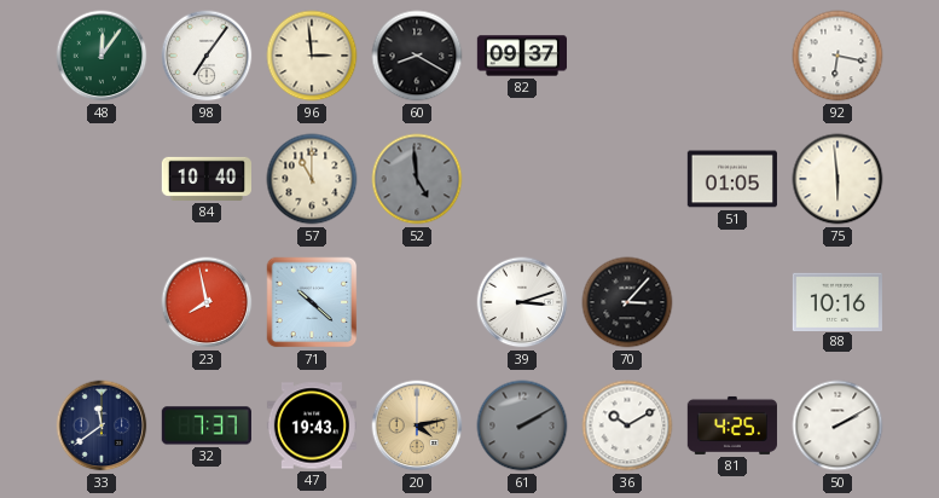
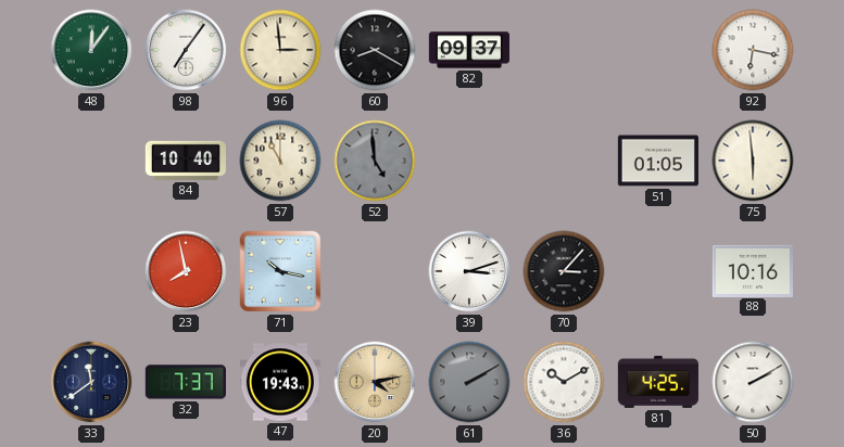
71: 10:22 -> 10:17
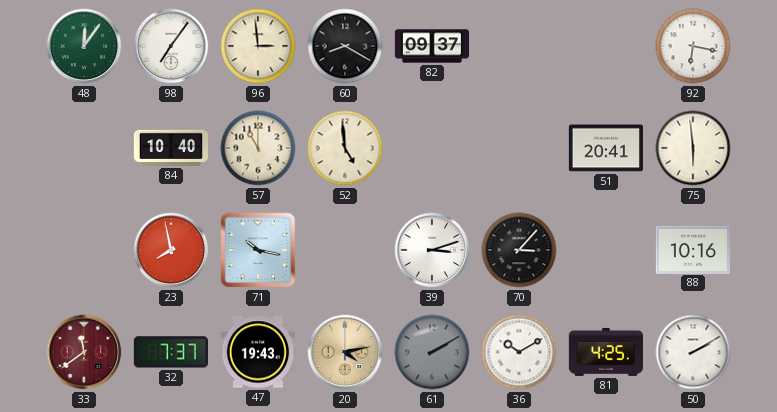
52 dial: grey -> cream
51: 01:05 -> 20:41
33 dial: navy -> burgundy
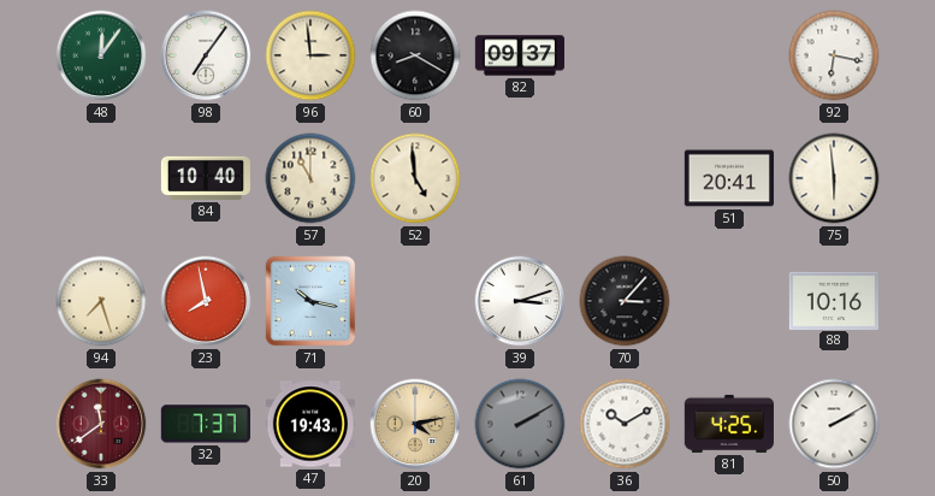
94: none -> 7:27
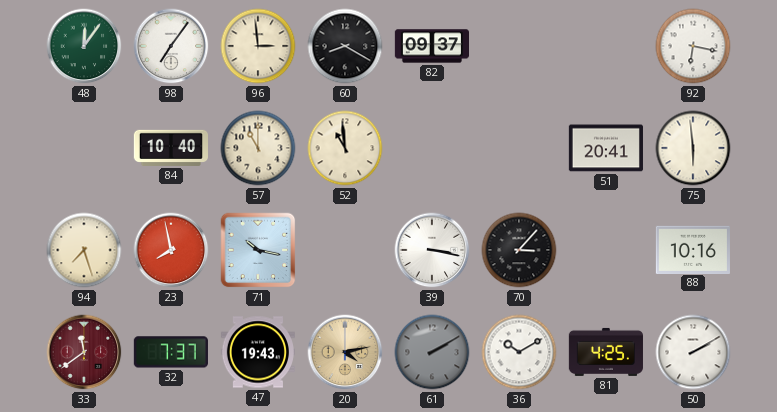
52: 4:59 -> 10:59
39: 3:12 -> 3:17
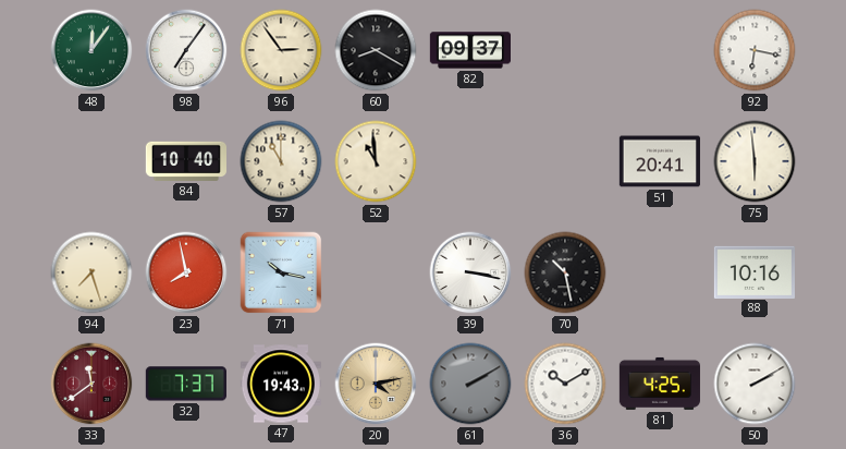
96: 2:59 -> 2:54
70: 3:07 -> 10:28
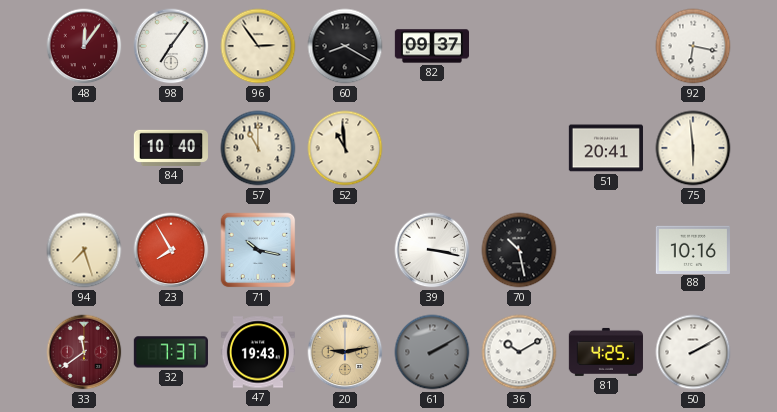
48 dial: green -> burgundy
23: 7:58 -> 7:55
20: 4:13 -> 9:13
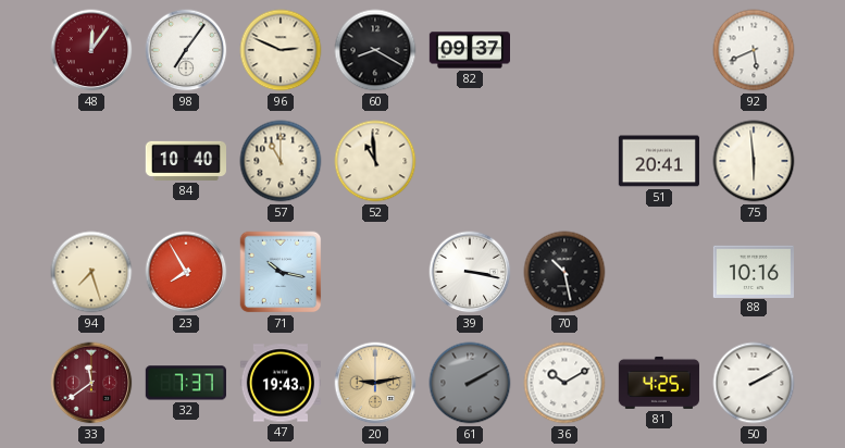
96: 2:54 -> 2:49
92: 6:17 -> 5:41
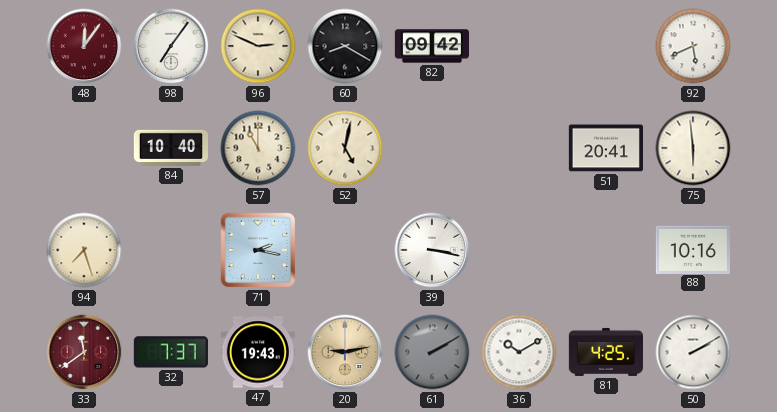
82: 09:37 -> 09:42
52: 10:59 -> 5:02
23: 7:55 -> none
71: 10:17 -> 2:17
70: 10:28 -> none
